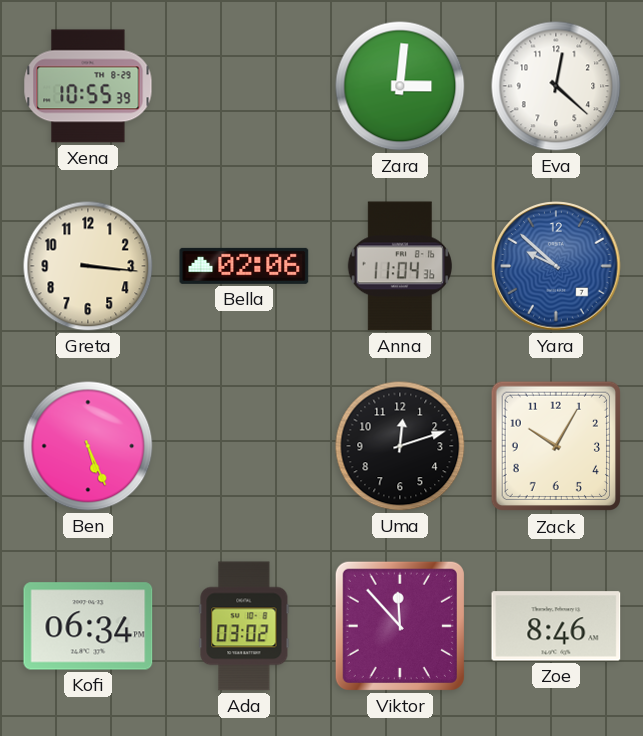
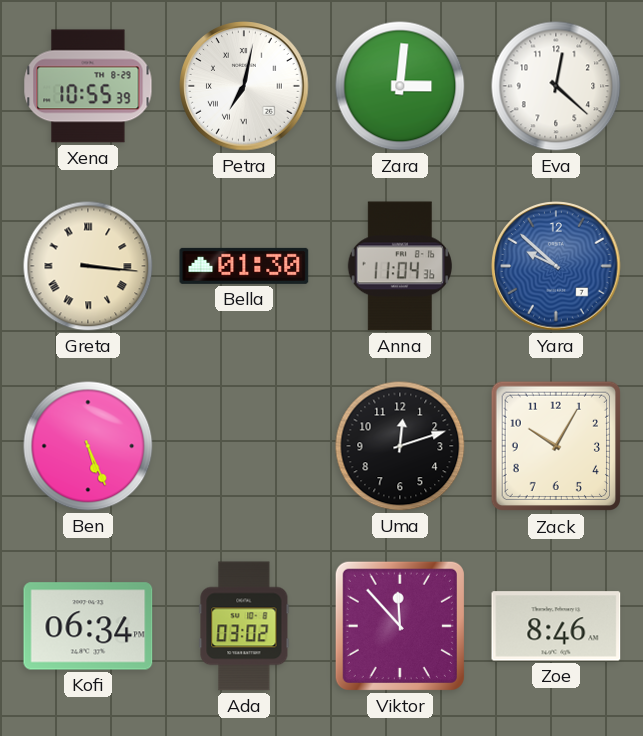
Petra: none -> 7:02
Greta numerals: Arabic -> Roman
Bella: 02:06 -> 01:30
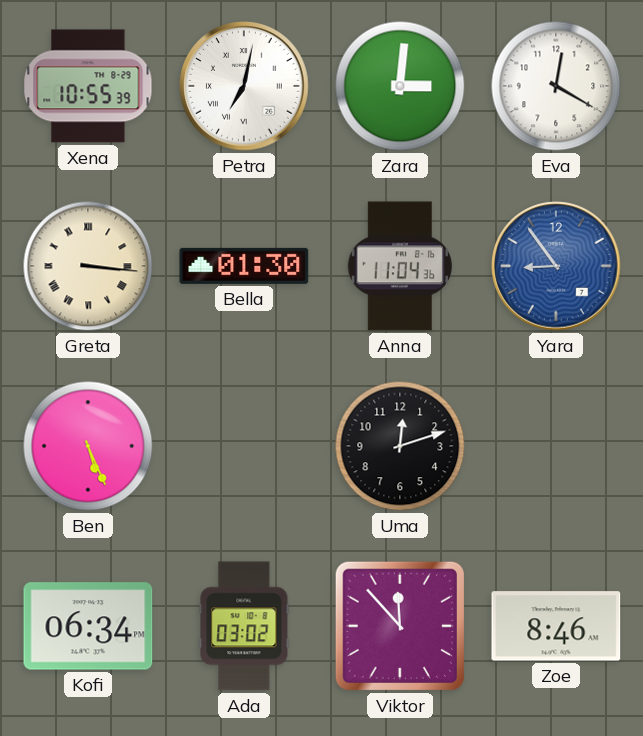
Eva: 12:22 -> 12:20
Yara: 9:52 -> 8:54
Zack: 10:05 -> none
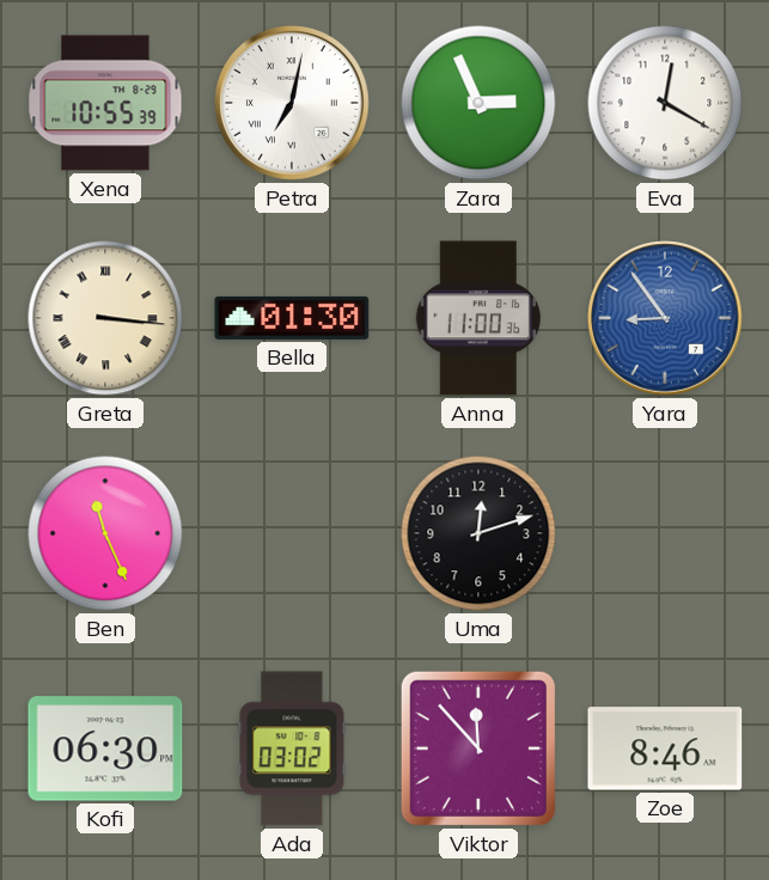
Zara: 3:01 -> 2:56
Anna: 11:04 -> 11:00
Ben: 5:26 -> 11:26
Kofi: 06:34 -> 06:30
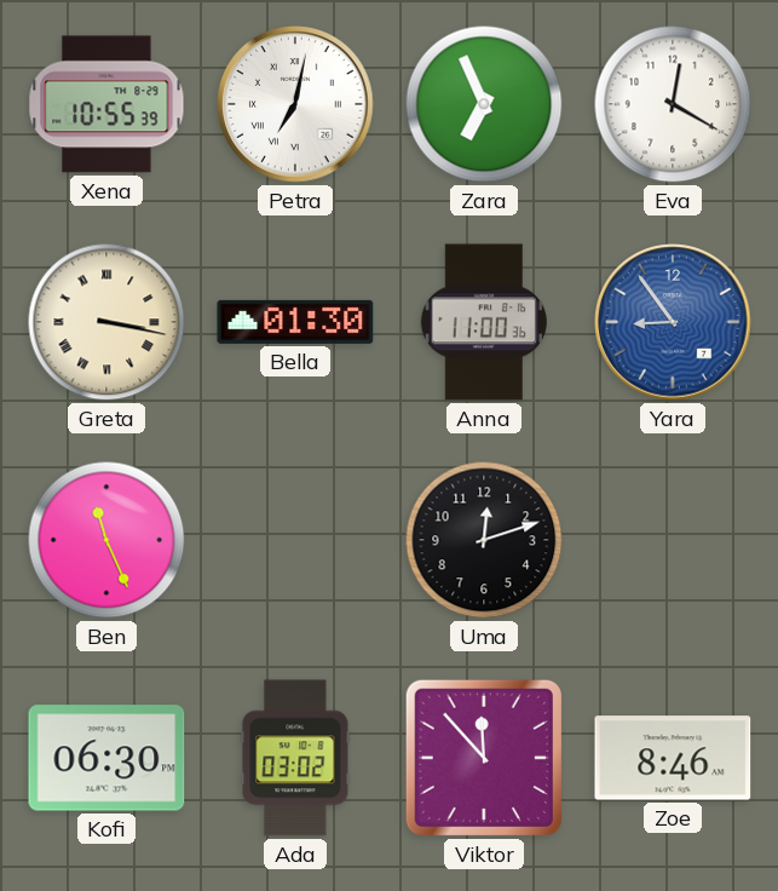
Zara: 2:56 -> 6:56
Greta: 3:16 -> 3:17
